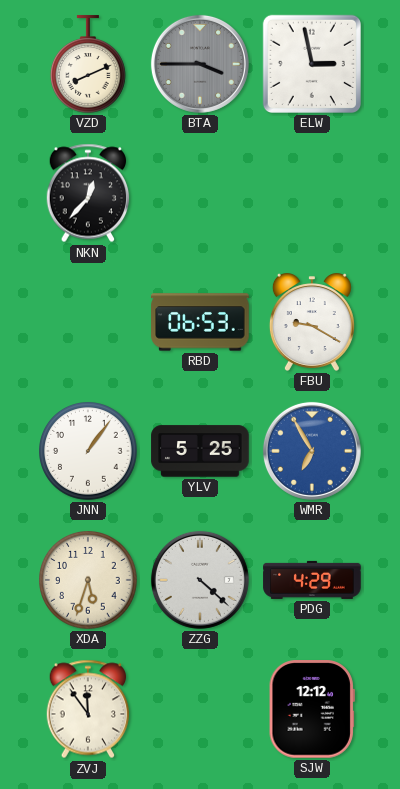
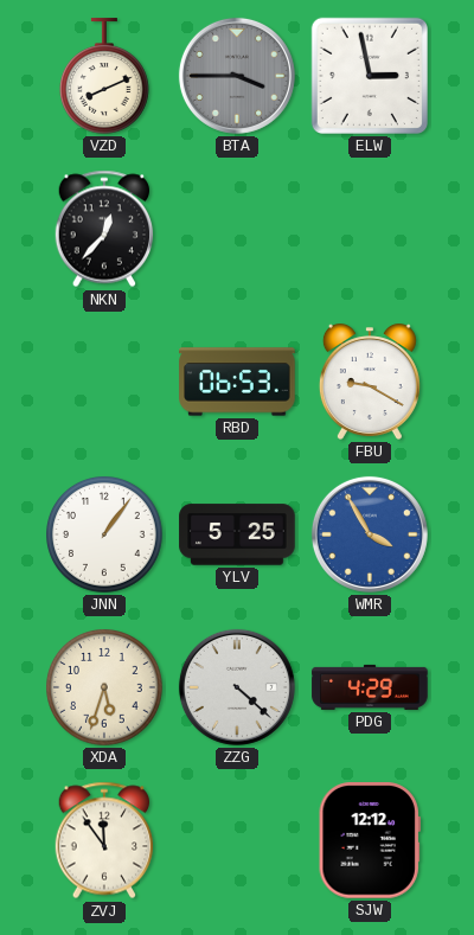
WMR: 6:55 -> 3:55
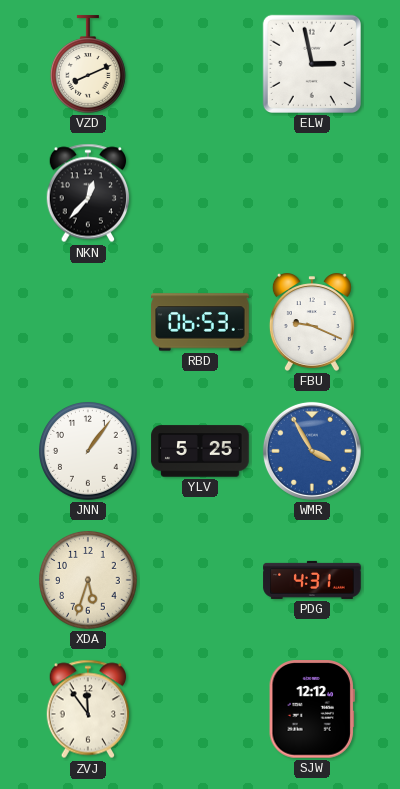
BTA: 3:45 -> none
FBU: 9:20 -> 9:19
ZZG: 4:22 -> none
PDG: 4:29 -> 4:31
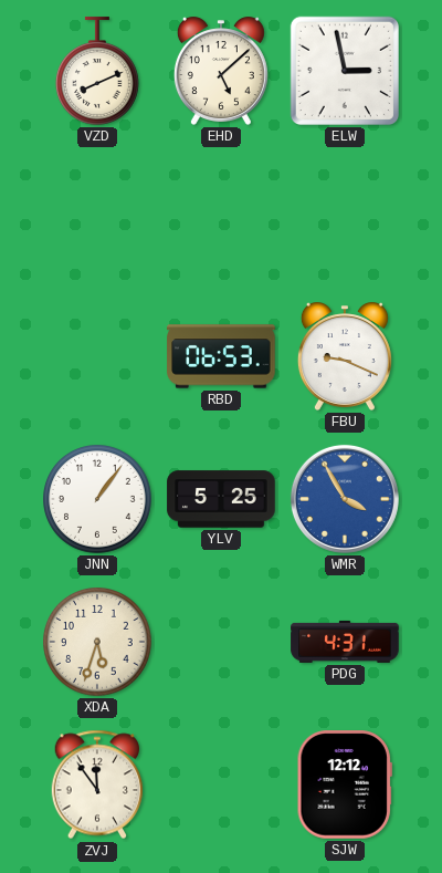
EHD: none -> 5:08
NKN: 12:37 -> none
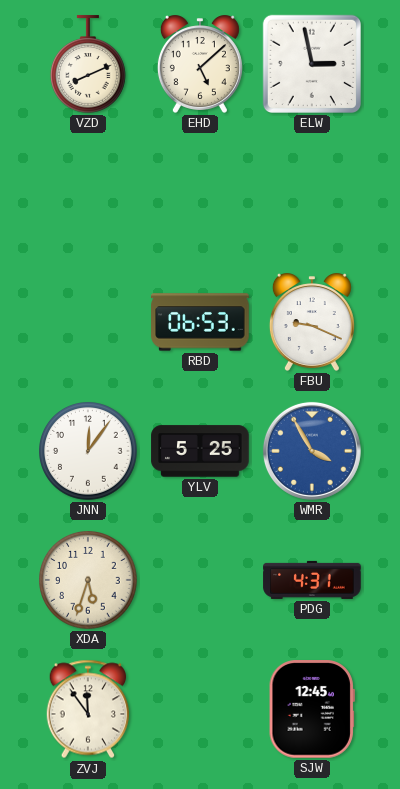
JNN: 1:06 -> 12:06
SJW: 12:12 -> 12:45
